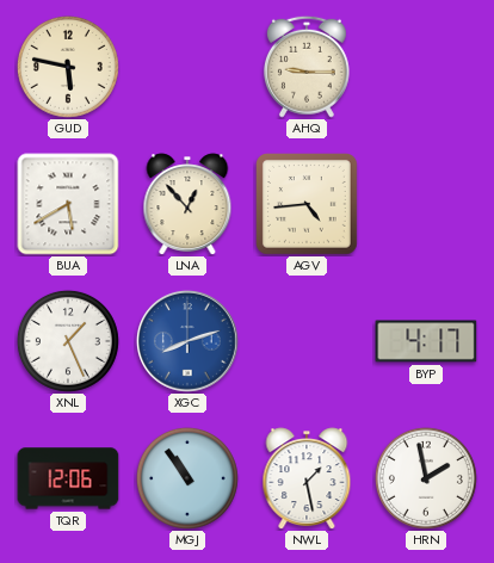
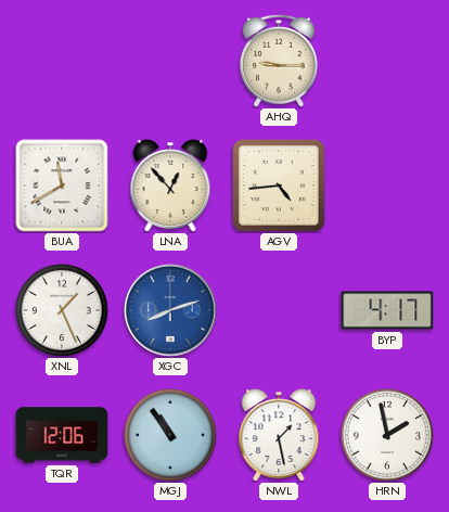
GUD: 5:47 -> none
BUA: 5:40 -> 11:40
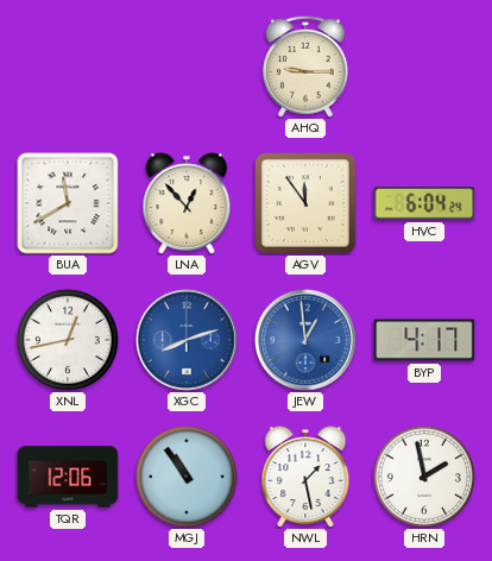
AGV: 4:44 -> 11:54
HVC: none -> 6:04
XNL: 1:26 -> 12:43
JEW: none -> 12:59
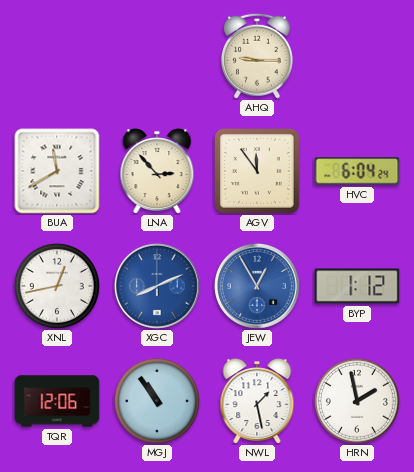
LNA: 12:53 -> 2:53
XGC: 8:12 -> 8:11
JEW: 12:59 -> 12:55
BYP: 4:17 -> 1:12
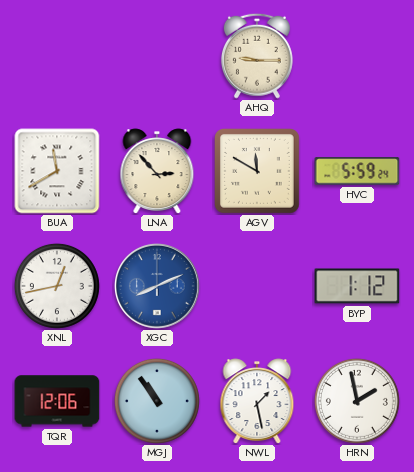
AGV: 11:54 -> 11:50
HVC: 6:04 -> 5:59
JEW: 12:55 -> none
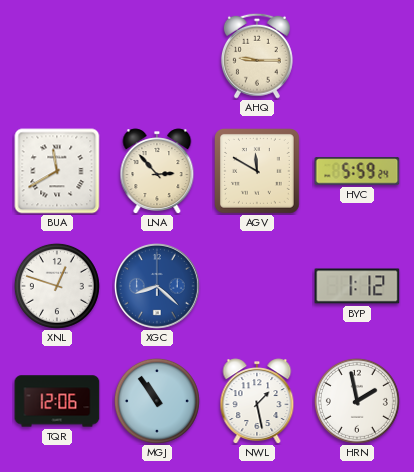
XNL: 12:43 -> 12:48
XGC: 8:11 -> 8:22
